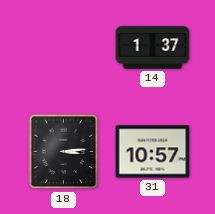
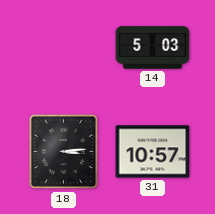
14: 1:37 -> 5:03
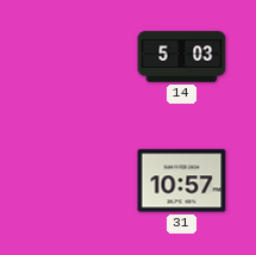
18: 3:14 -> none
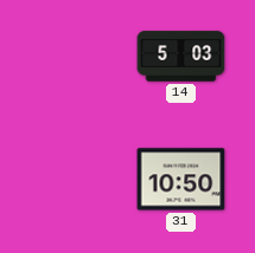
31: 10:57 -> 10:50
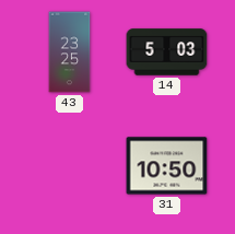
43: none -> 23:25
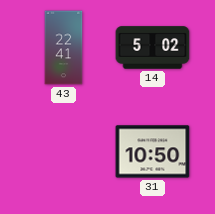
43: 23:25 -> 22:41
14: 5:03 -> 5:02
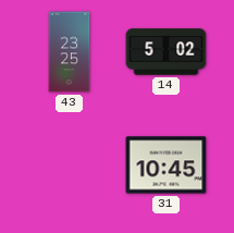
43: 22:41 -> 23:25
31: 10:50 -> 10:45
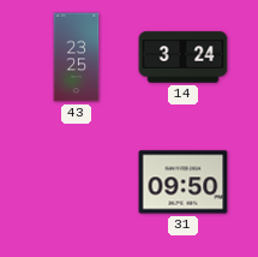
14: 5:02 -> 3:24
31: 10:45 -> 09:50
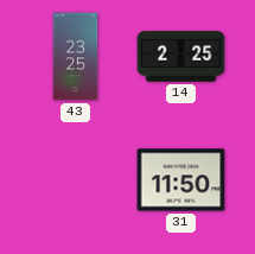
14: 3:24 -> 2:25
31: 09:50 -> 11:50
